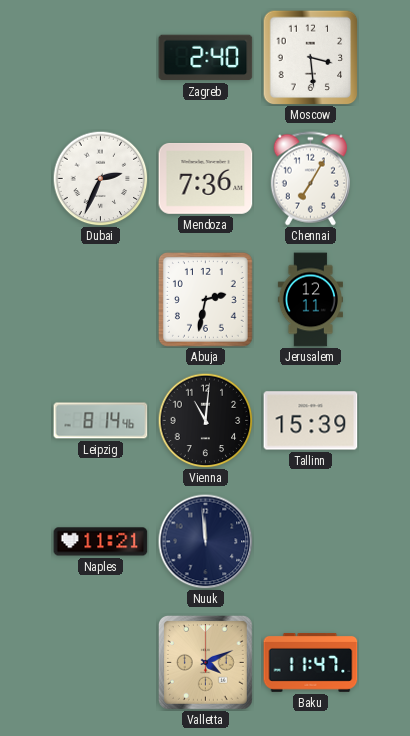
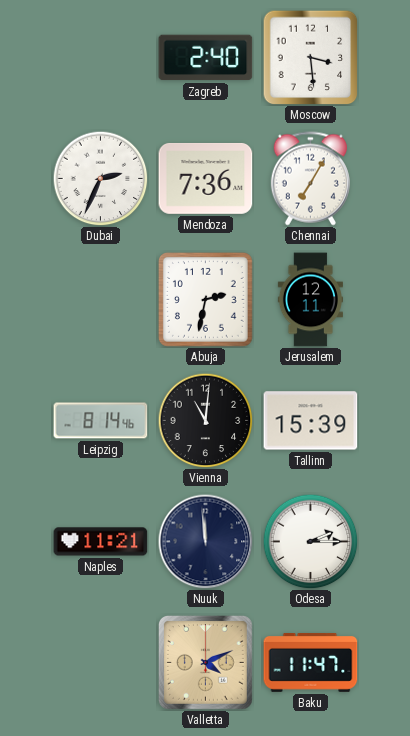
Odesa: none -> 2:15
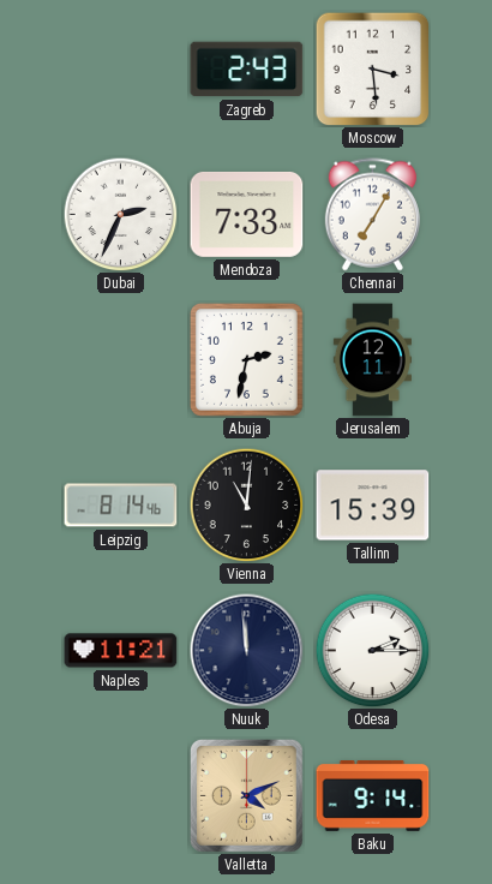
Zagreb: 2:40 -> 2:43
Mendoza: 7:36 -> 7:33
Baku: 11:47 -> 9:14
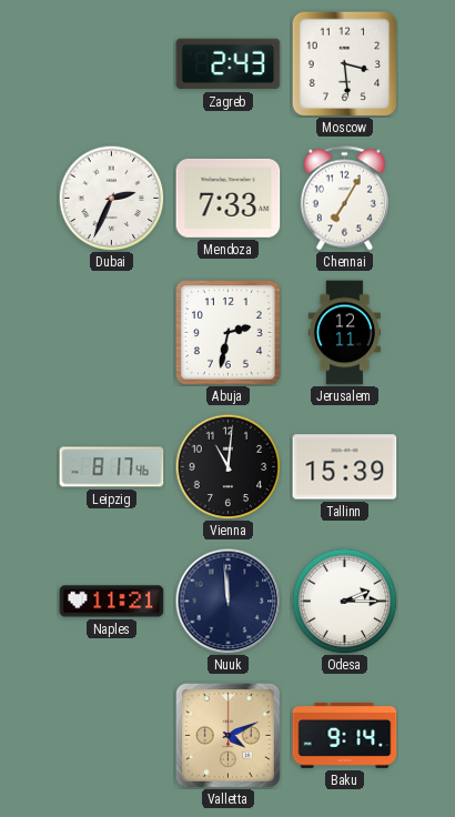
Leipzig: 8:14 -> 8:17
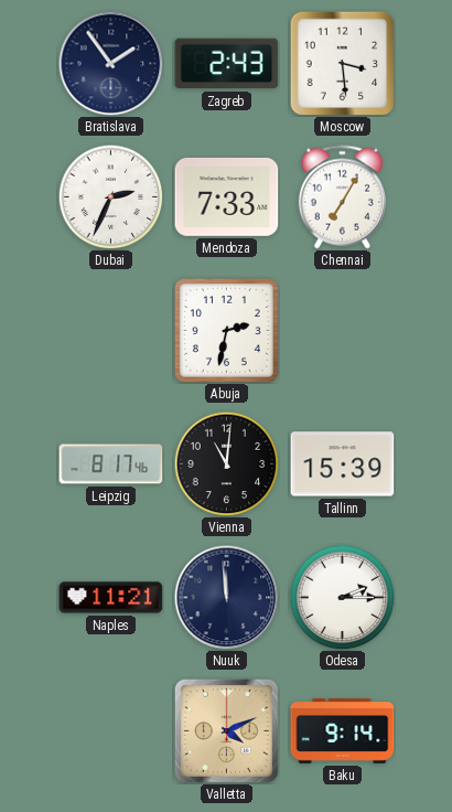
Bratislava: none -> 1:54
Jerusalem: 12:11 -> none
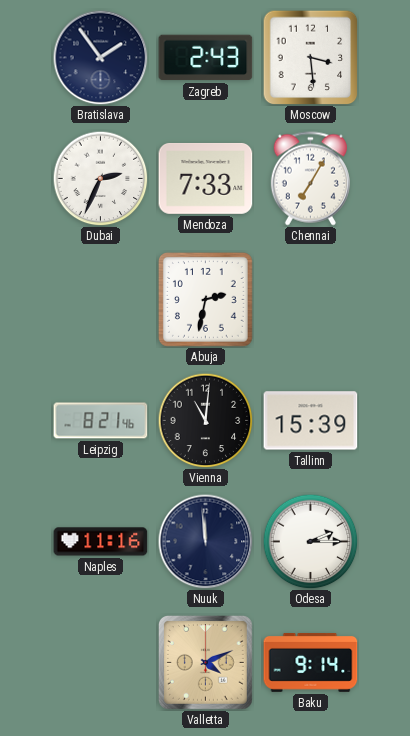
Leipzig: 8:17 -> 8:21
Naples: 11:21 -> 11:16
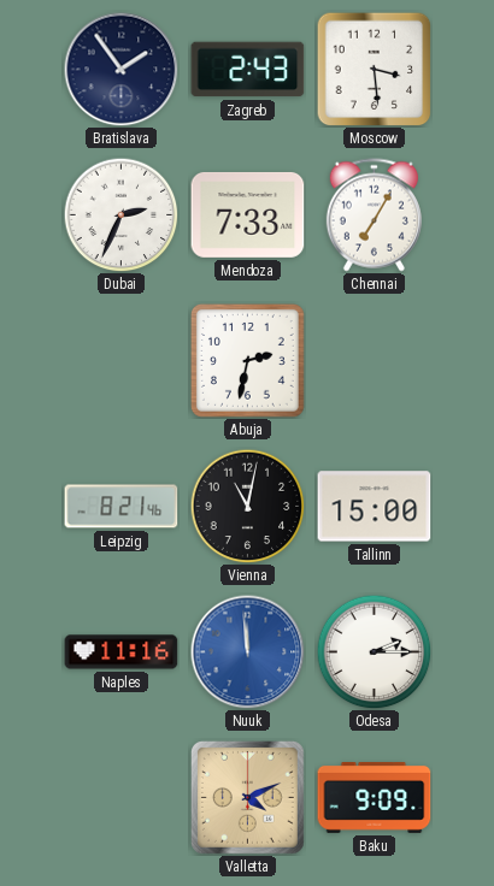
Vienna: 11:01 -> 11:02
Tallinn: 15:39 -> 15:00
Nuuk dial: navy -> blue
Baku: 9:14 -> 9:09
